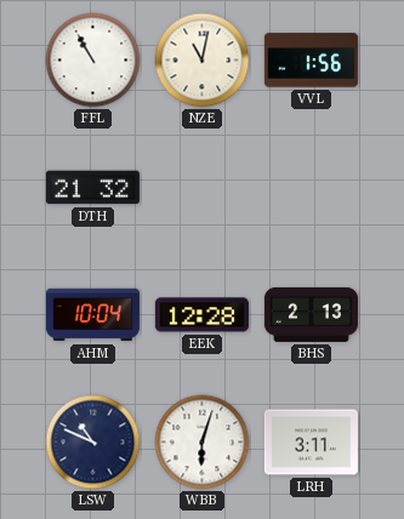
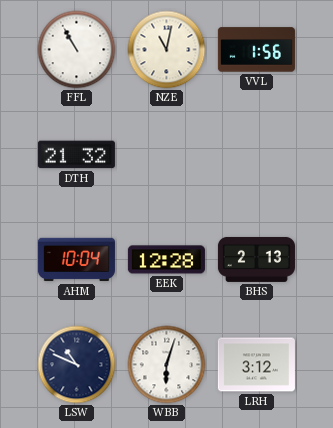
LRH: 3:11 -> 3:12
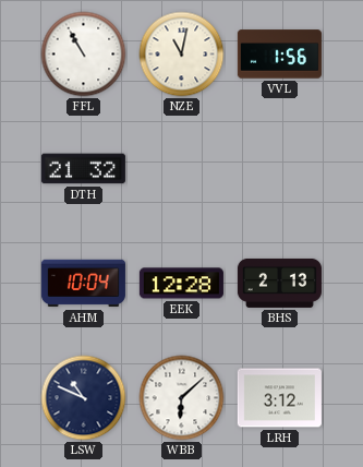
WBB: 6:03 -> 6:08
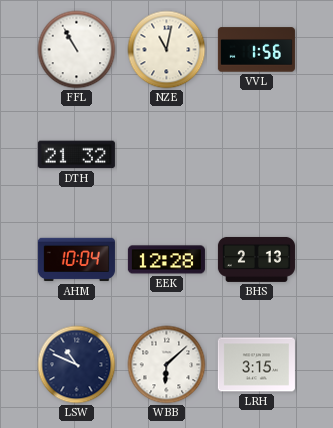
LRH: 3:12 -> 3:15
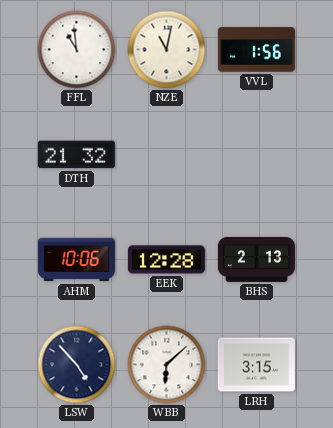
FFL: 10:55 -> 10:59
AHM: 10:04 -> 10:06
LSW: 10:49 -> 4:53
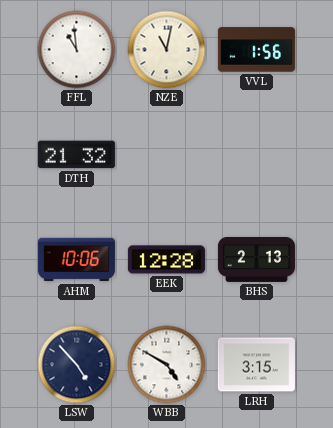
WBB: 6:08 -> 4:50
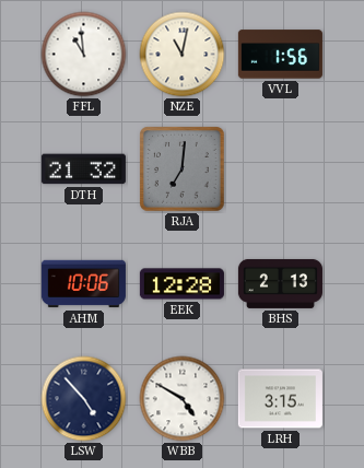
RJA: none -> 7:01
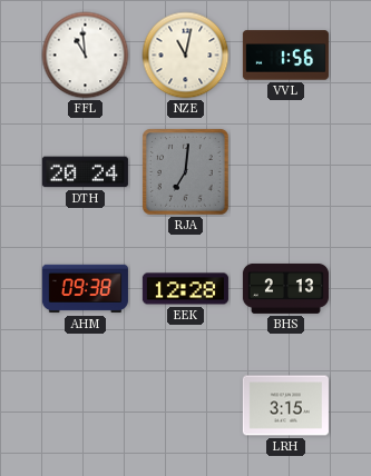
DTH: 21:32 -> 20:24
AHM: 10:06 -> 09:38
LSW: 4:53 -> none
WBB: 4:50 -> none
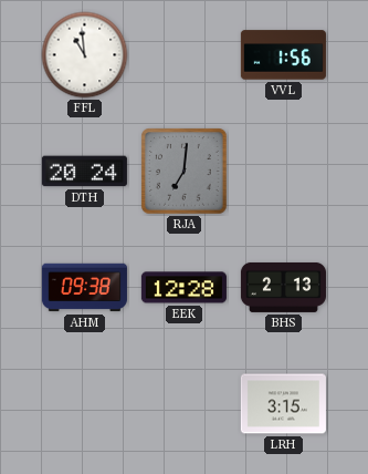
NZE: 11:02 -> none
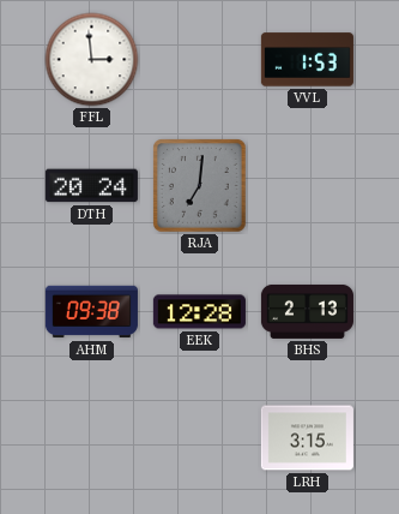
FFL: 10:59 -> 2:59
VVL: 1:56 -> 1:53
